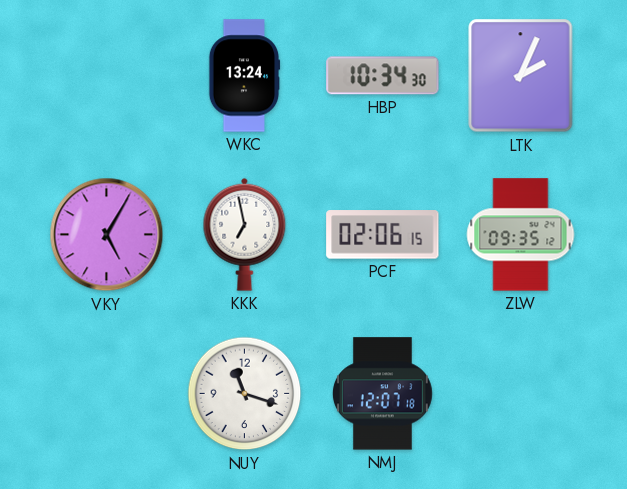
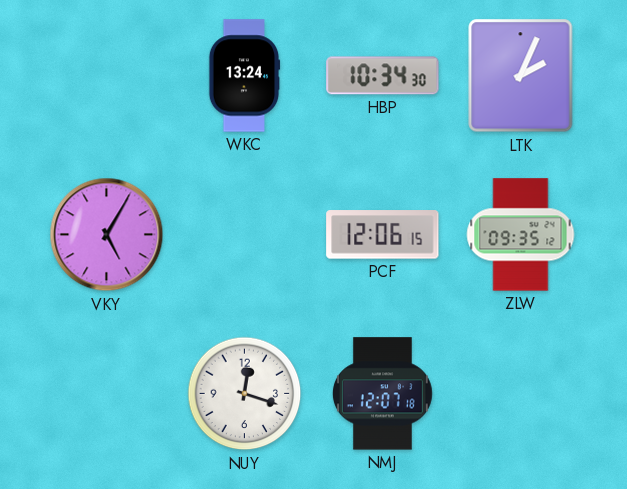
KKK: 6:58 -> none
PCF: 02:06 -> 12:06
NUY: 11:18 -> 12:18
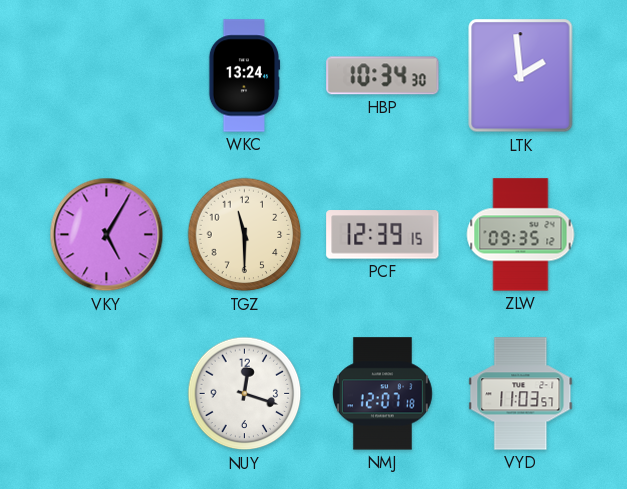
LTK: 2:04 -> 1:59
TGZ: none -> 11:30
PCF: 12:06 -> 12:39
VYD: none -> 11:03
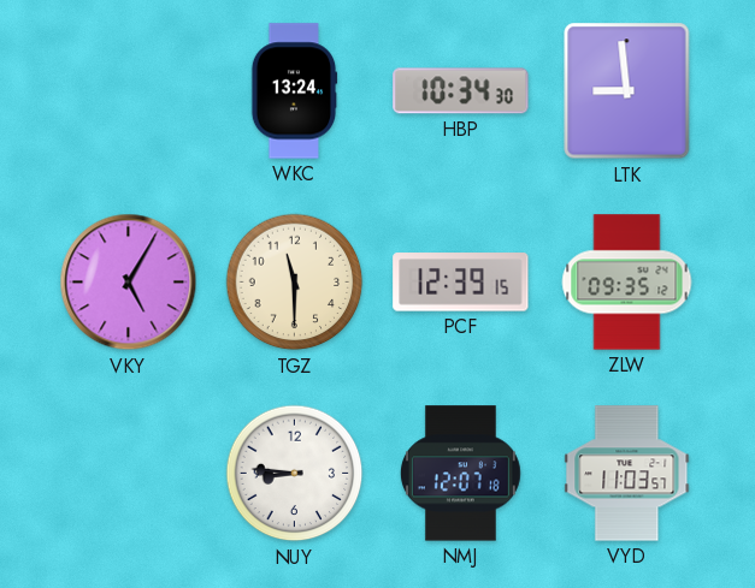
LTK: 1:59 -> 8:59
NUY: 12:18 -> 8:46
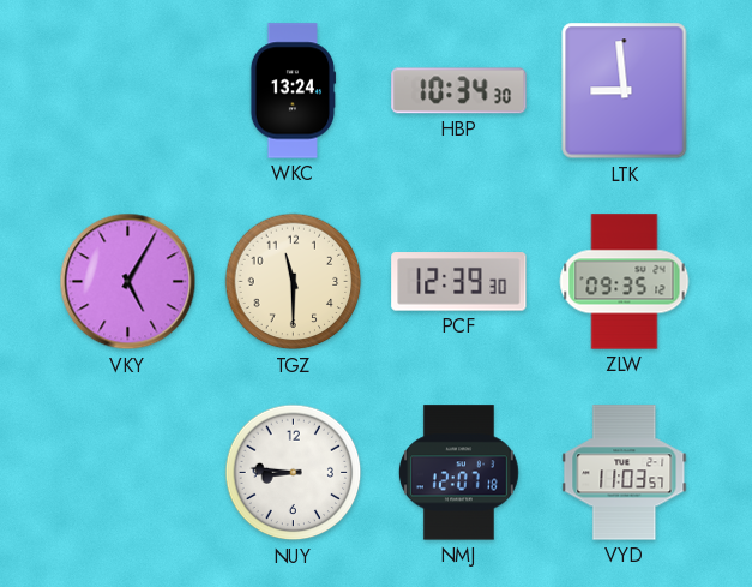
PCF: 12:39:15 -> 12:39:30
